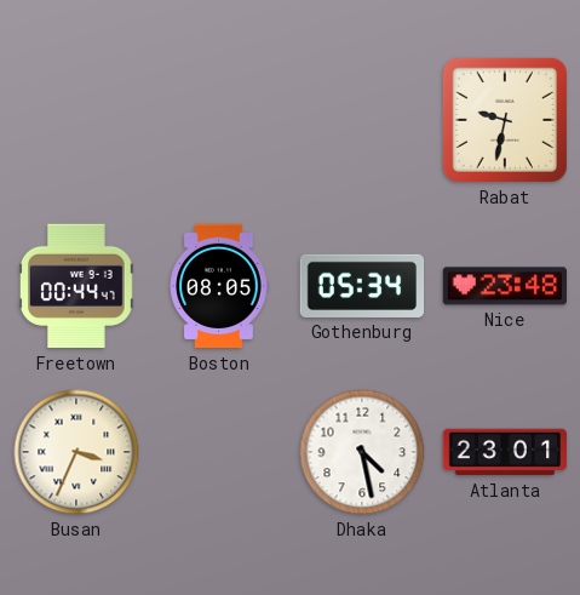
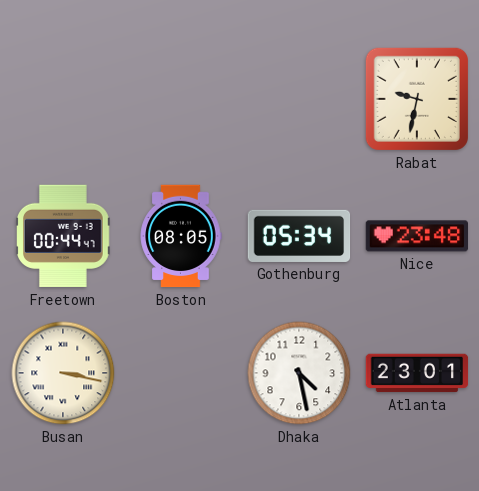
Busan: 3:34 -> 3:17
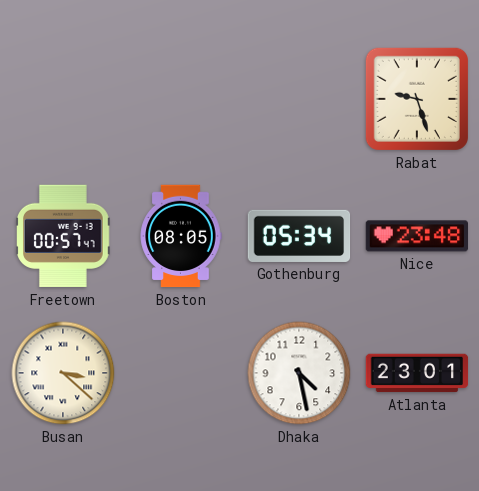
Rabat: 9:32 -> 9:27
Freetown: 00:44 -> 00:57
Busan: 3:17 -> 3:22
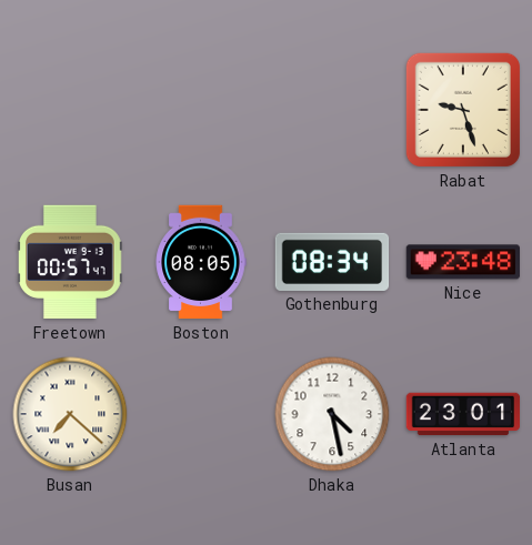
Gothenburg: 05:34 -> 08:34
Busan: 3:22 -> 7:22
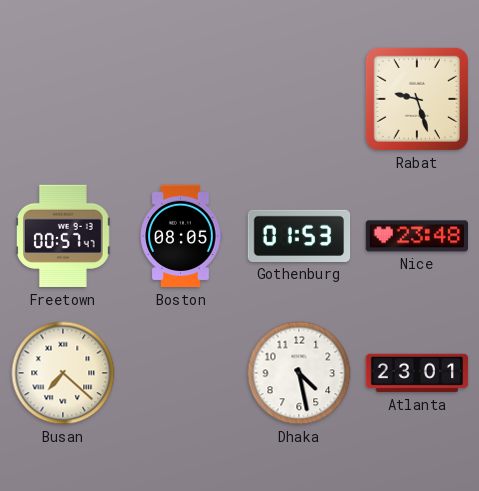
Gothenburg: 08:34 -> 01:53
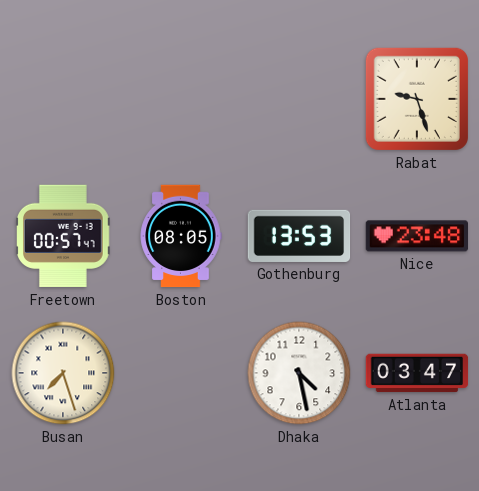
Gothenburg: 01:53 -> 13:53
Busan: 7:22 -> 7:27
Atlanta: 23:01 -> 03:47
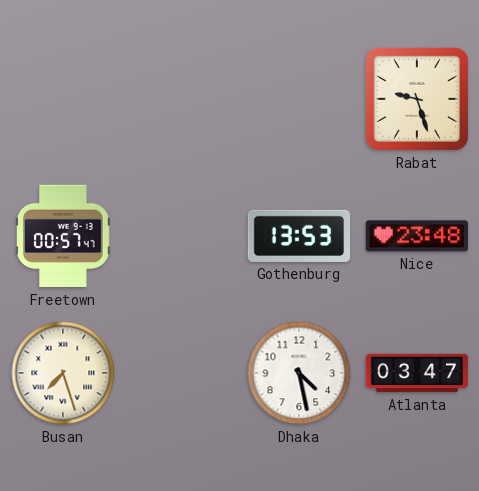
Boston: 08:05 -> none
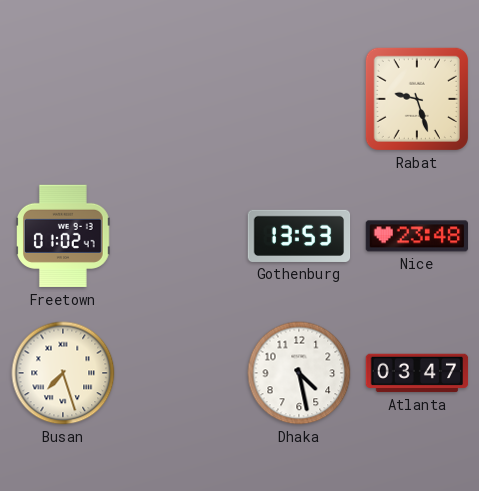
Freetown: 00:57 -> 01:02
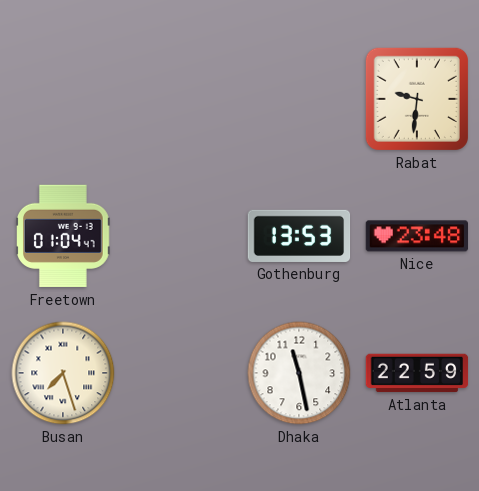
Rabat: 9:27 -> 9:31
Freetown: 01:02 -> 01:04
Dhaka: 4:28 -> 11:28
Atlanta: 03:47 -> 22:59
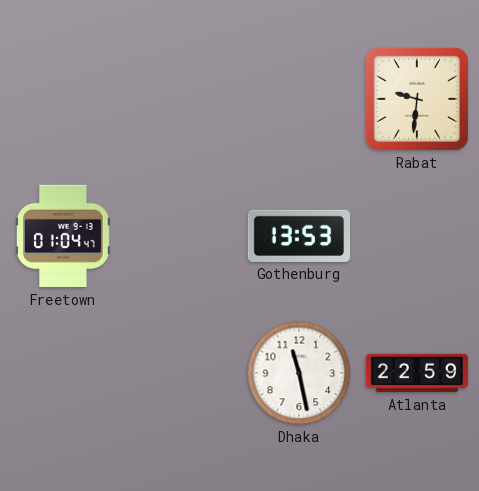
Nice: 23:48 -> none
Busan: 7:27 -> none
